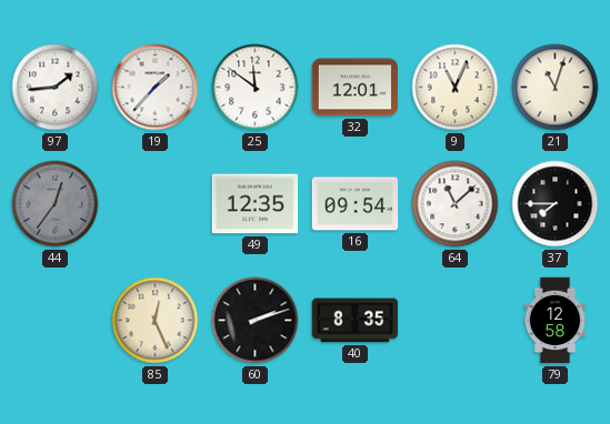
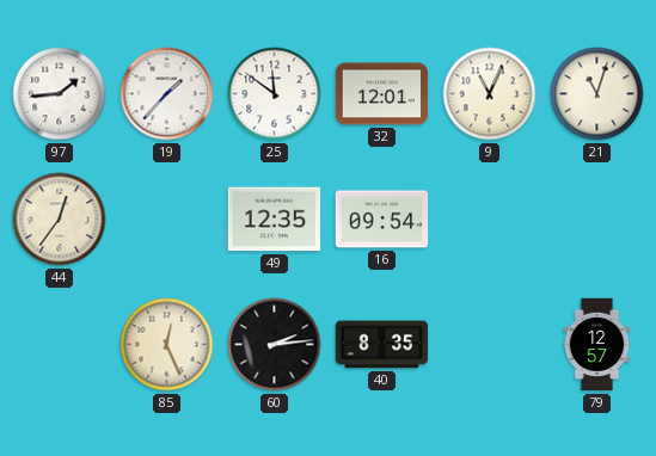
44 dial: grey -> cream
64: 11:08 -> none
37: 7:45 -> none
60: 2:12 -> 2:14
79: 12:58 -> 12:57
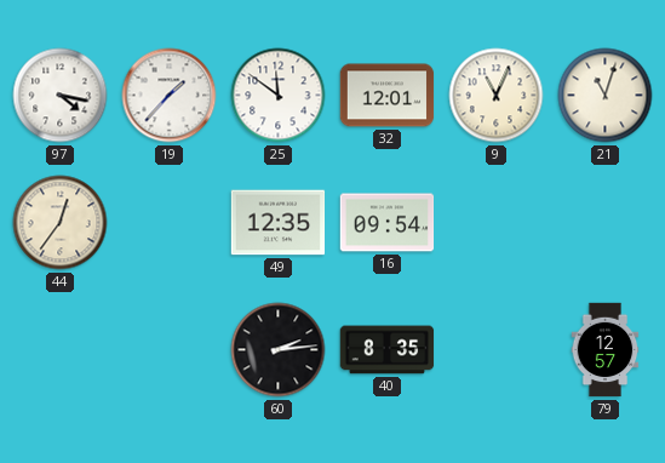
97: 1:44 -> 4:17
85: 12:26 -> none
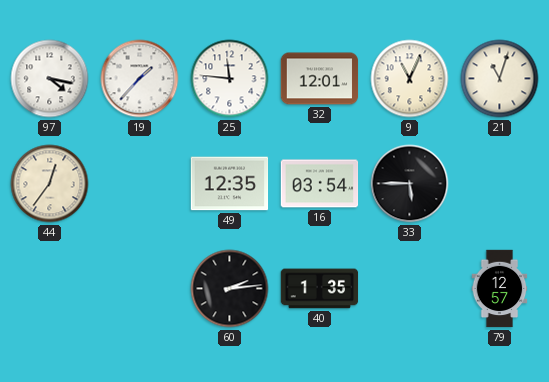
25: 11:51 -> 11:46
16: 09:54 -> 03:54
33: none -> 5:45
40: 8:35 -> 1:35
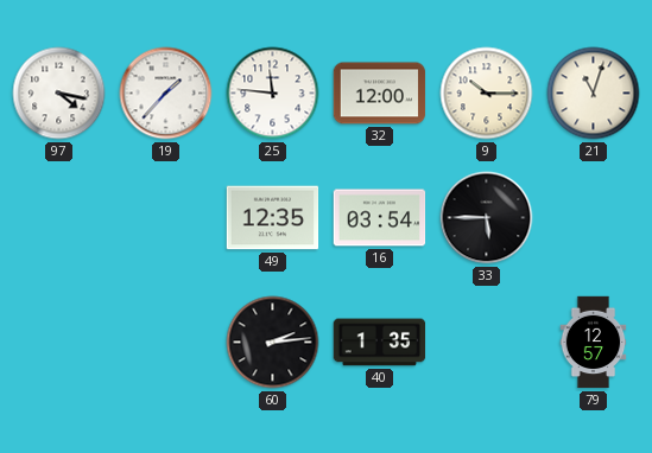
32: 12:01 -> 12:00
9: 11:04 -> 10:15
44: 12:36 -> none
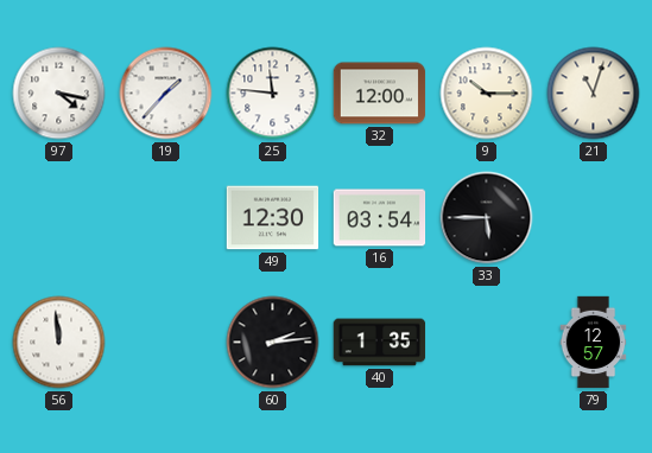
49: 12:35 -> 12:30
56: none -> 11:59
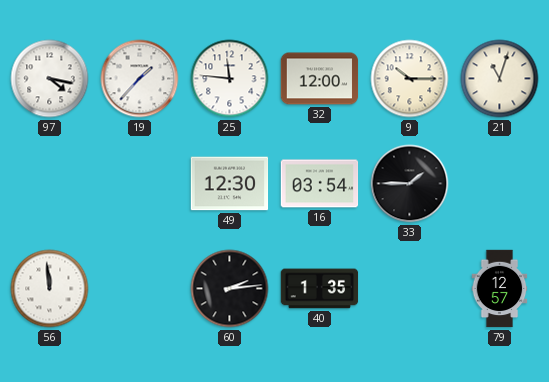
33: 5:45 -> 1:45
